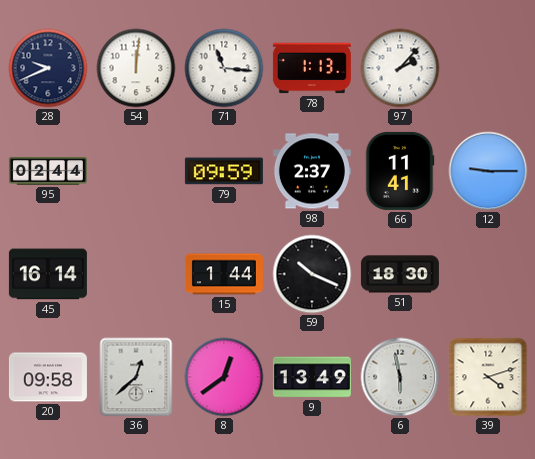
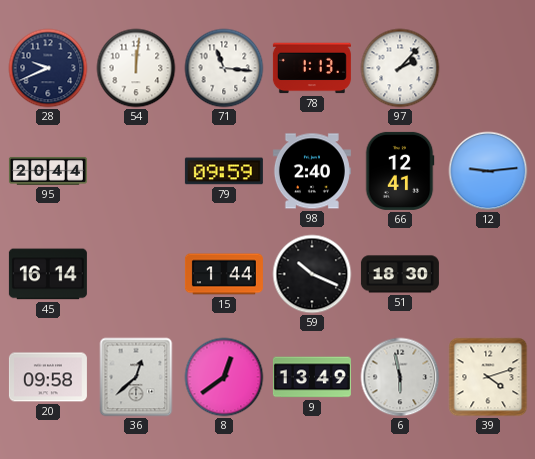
95: 02:44 -> 20:44
98: 2:37 -> 2:40
66: 11:41 -> 12:41
12: 9:15 -> 9:14
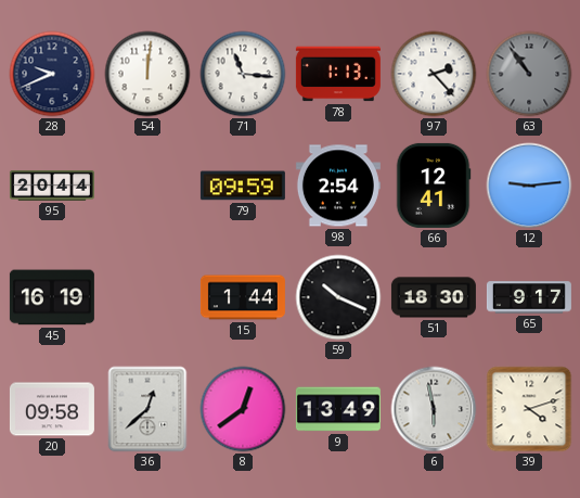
97: 2:07 -> 2:23
63: none -> 10:54
98: 2:40 -> 2:54
45: 16:14 -> 16:19
65: none -> 9:17
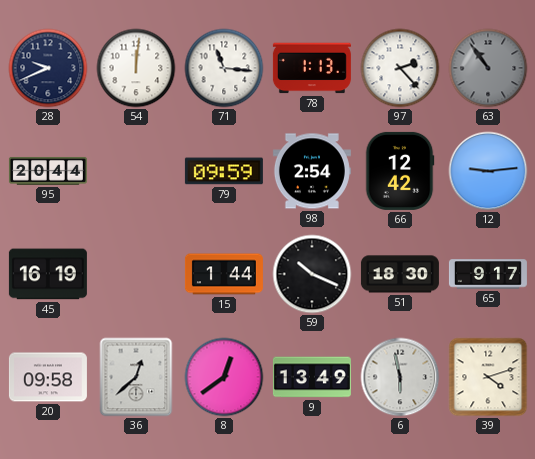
66: 12:41 -> 12:42
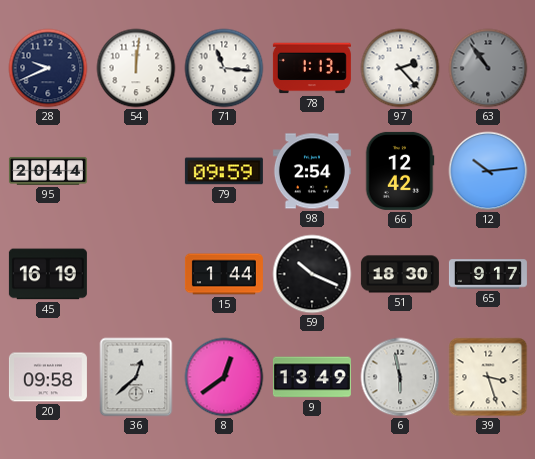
12: 9:14 -> 10:14
39: 4:12 -> 3:27
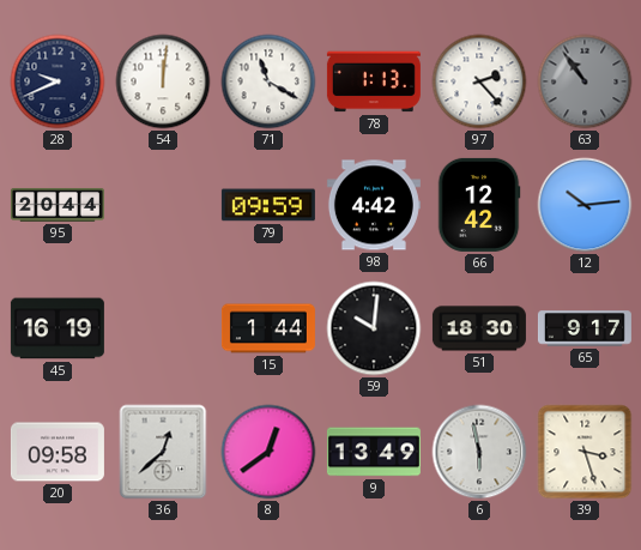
71: 11:16 -> 11:20
98: 2:54 -> 4:42
59: 10:19 -> 10:01
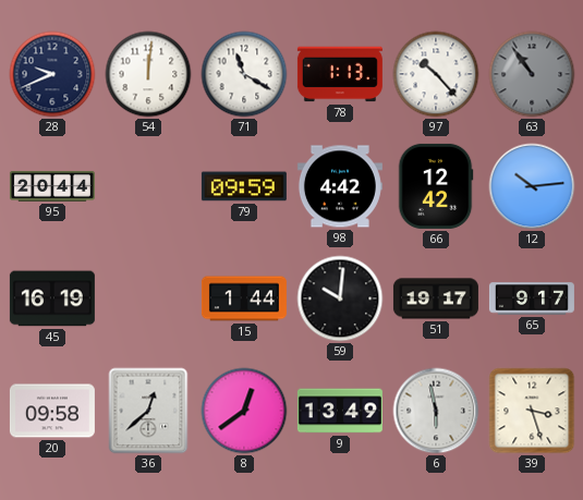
97: 2:23 -> 10:23
51: 18:30 -> 19:17
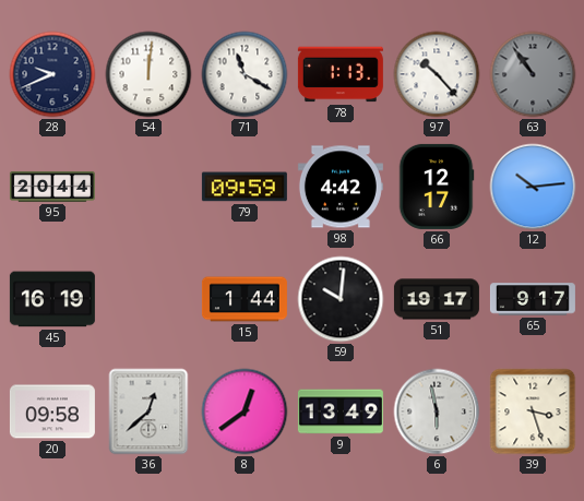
66: 12:42 -> 12:17
